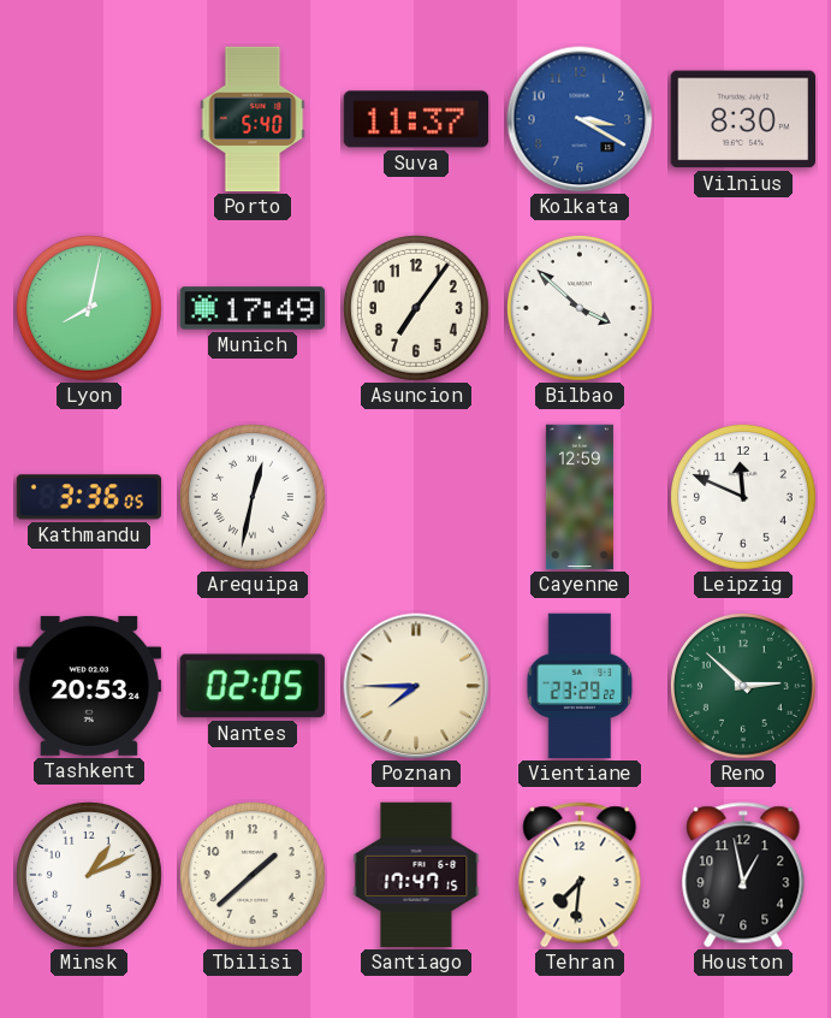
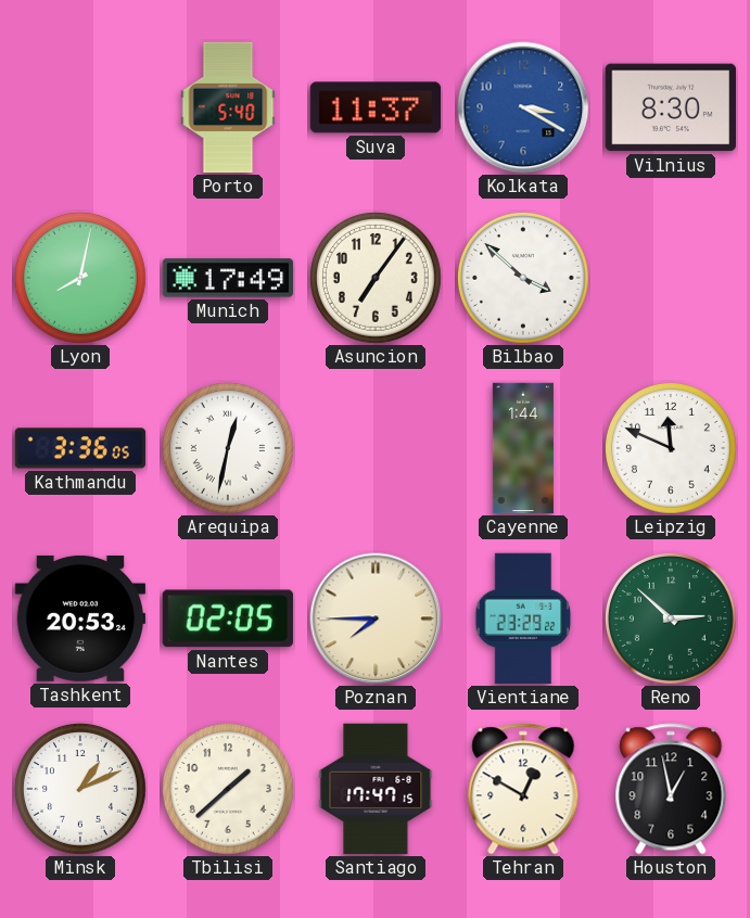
Cayenne: 12:59 -> 1:44
Tehran: 7:31 -> 12:50
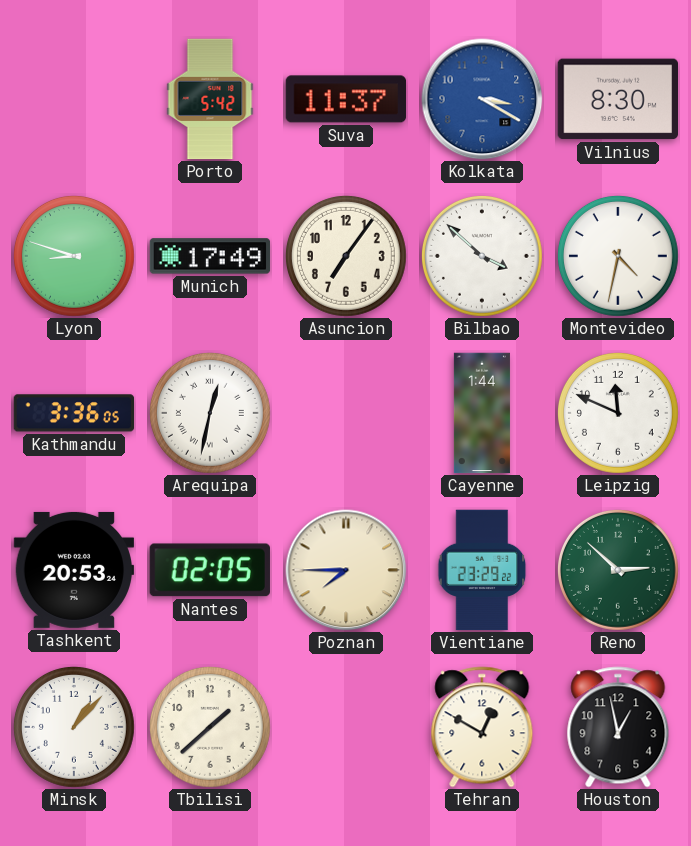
Porto: 5:40 -> 5:42
Lyon: 8:02 -> 8:48
Montevideo: none -> 4:32
Minsk: 1:11 -> 1:07
Santiago: 17:47 -> none
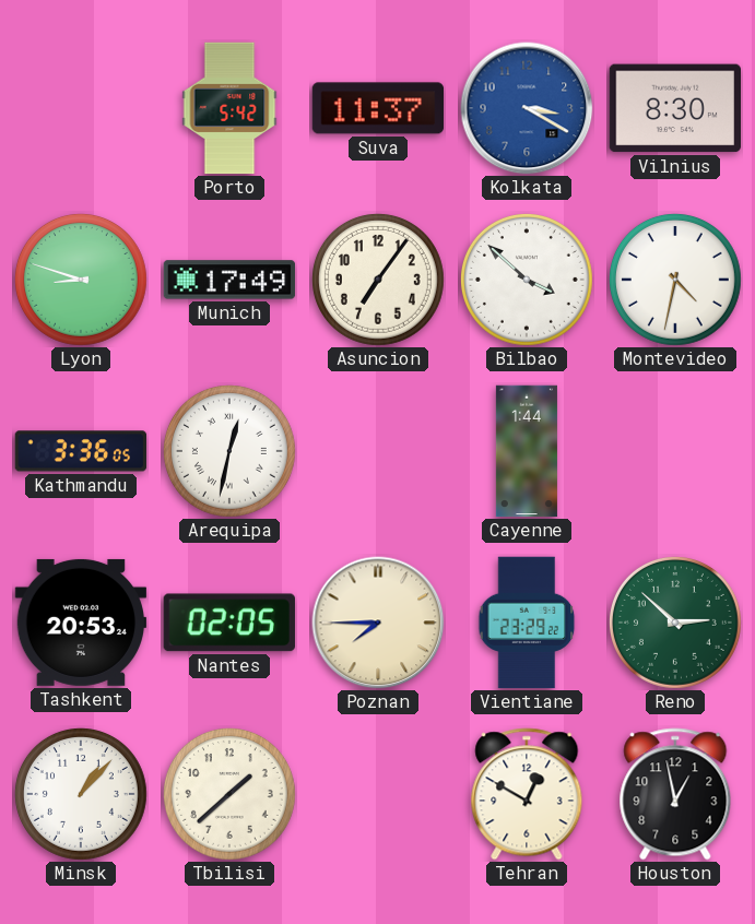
Leipzig: 11:49 -> none
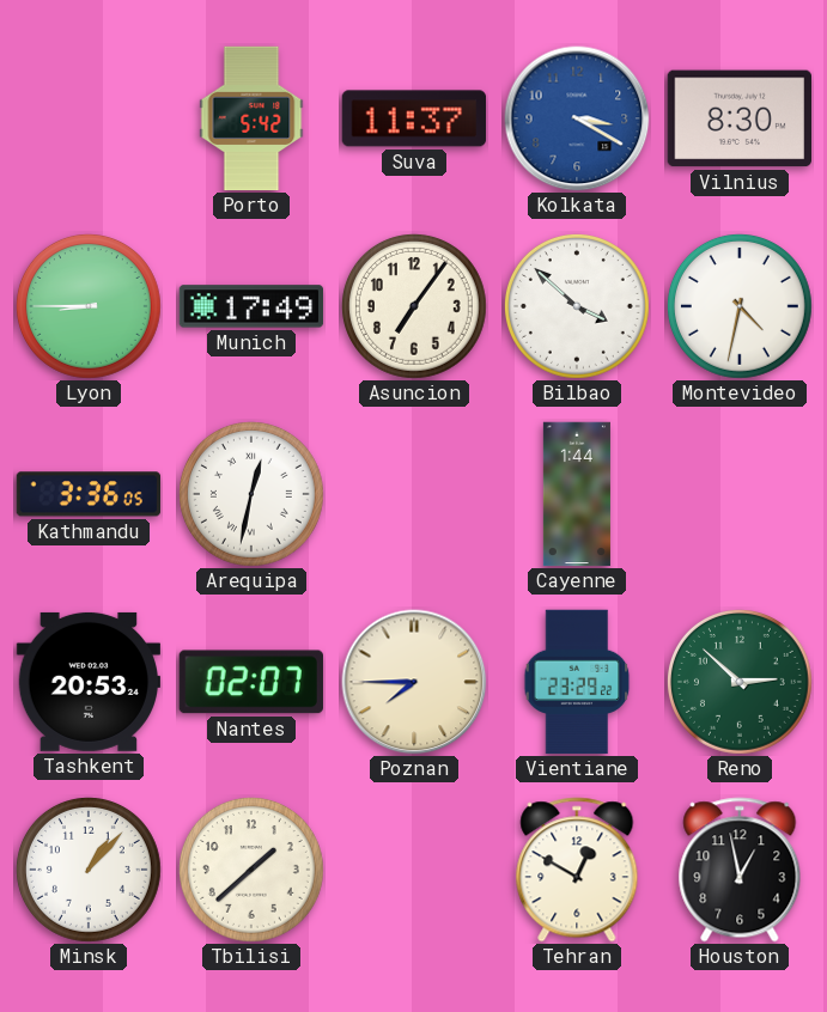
Lyon: 8:48 -> 8:45
Nantes: 02:05 -> 02:07
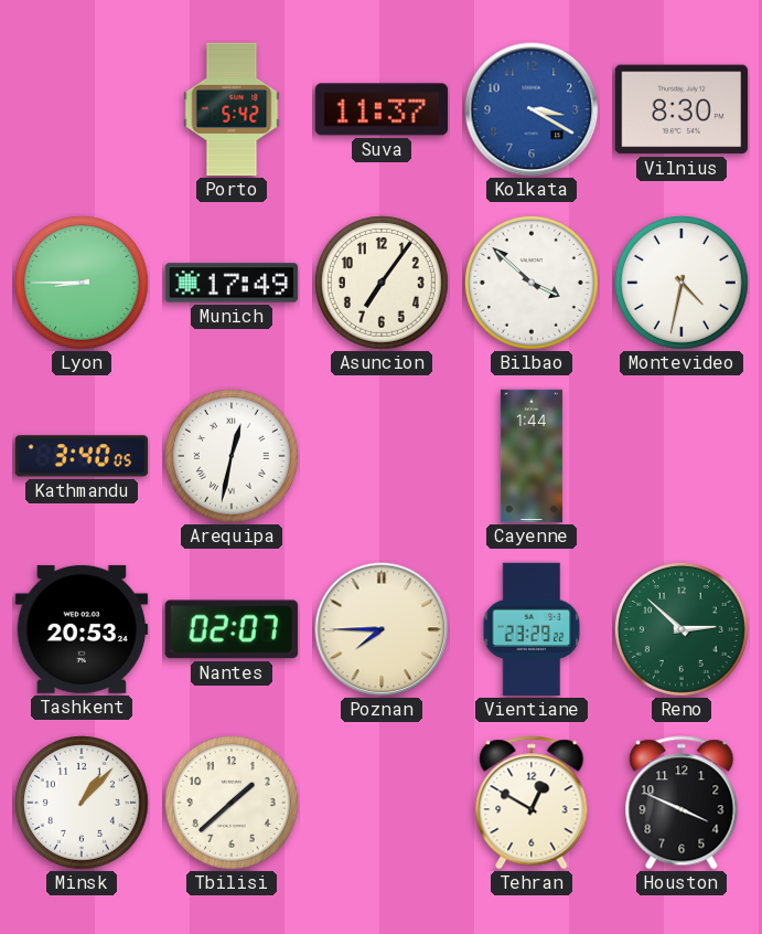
Kathmandu: 3:36 -> 3:40
Houston: 12:58 -> 3:49
